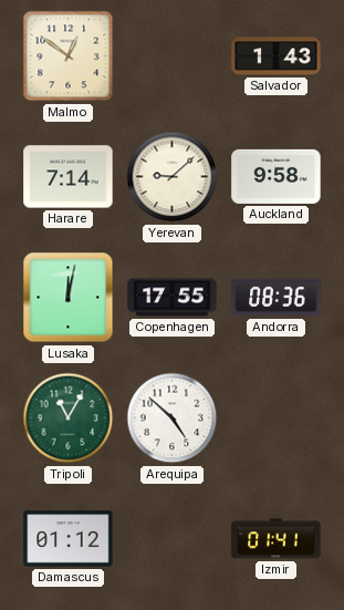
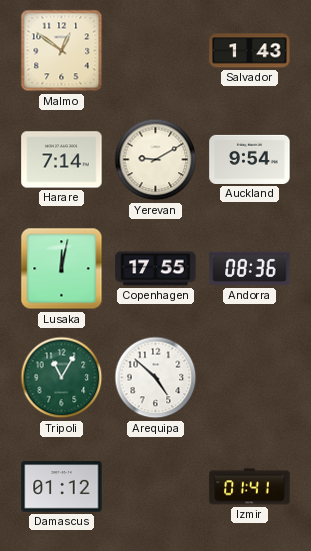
Yerevan: 9:08 -> 9:10
Auckland: 9:58 -> 9:54
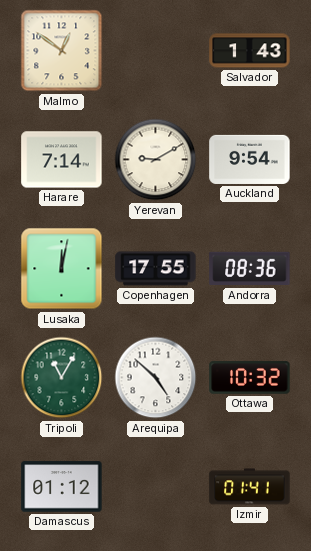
Ottawa: none -> 10:32
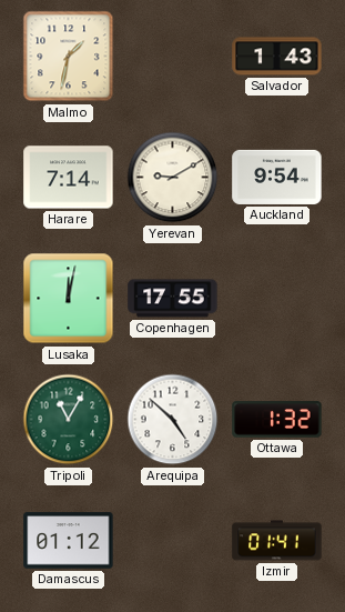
Malmo: 12:51 -> 1:32
Andorra: 08:36 -> none
Ottawa: 10:32 -> 1:32
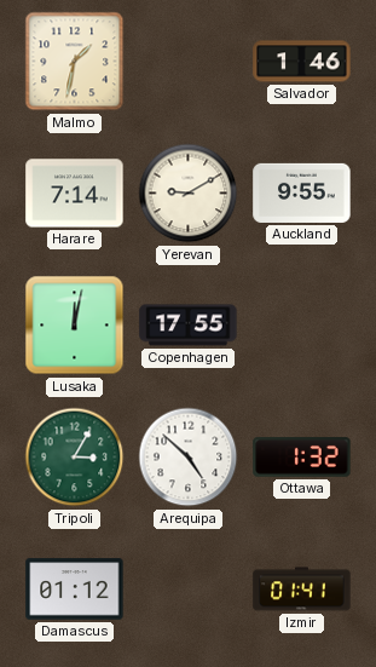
Salvador: 1:43 -> 1:46
Auckland: 9:54 -> 9:55
Tripoli: 11:05 -> 3:05
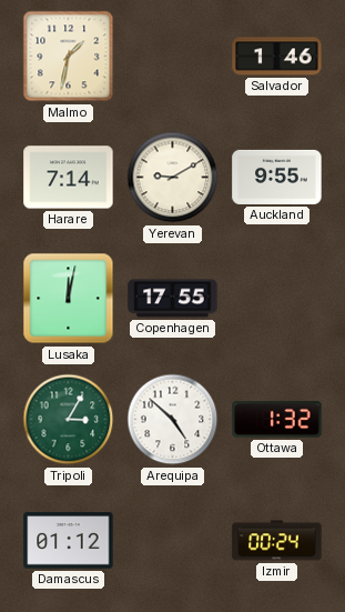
Izmir: 01:41 -> 00:24
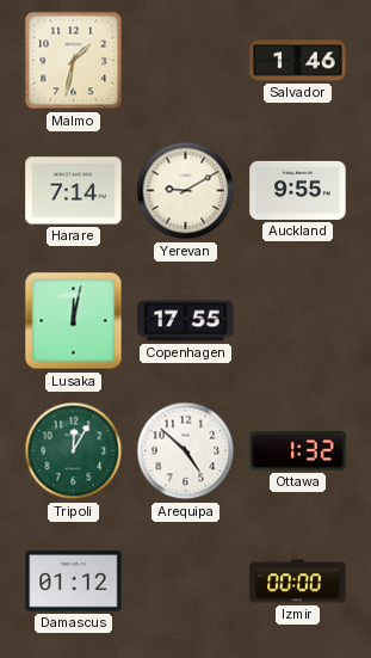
Tripoli: 3:05 -> 12:05
Izmir: 00:24 -> 00:00
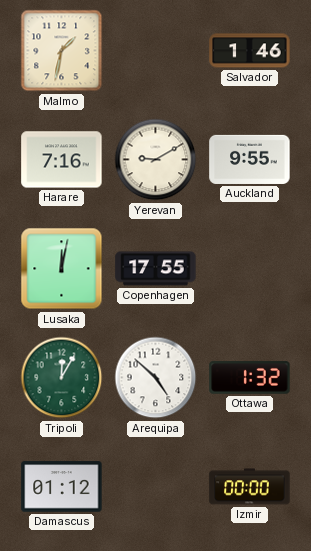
Harare: 7:14 -> 7:16
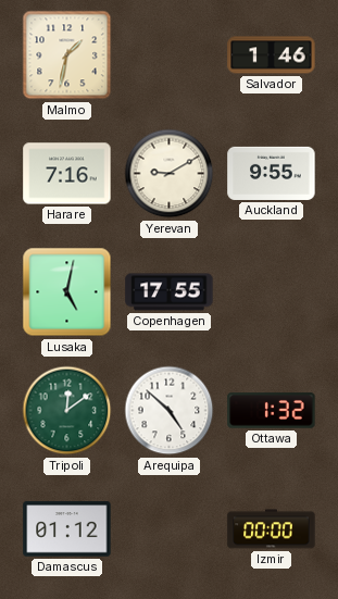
Lusaka: 12:02 -> 5:02
Tripoli: 12:05 -> 12:09
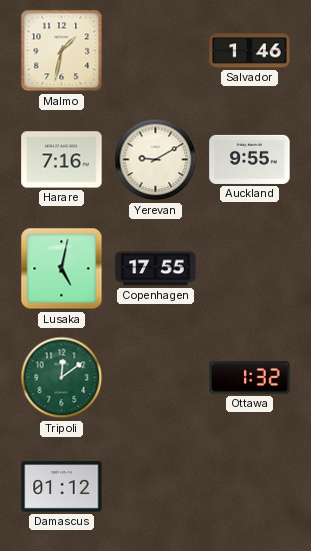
Arequipa: 4:52 -> none
Izmir: 00:00 -> none
